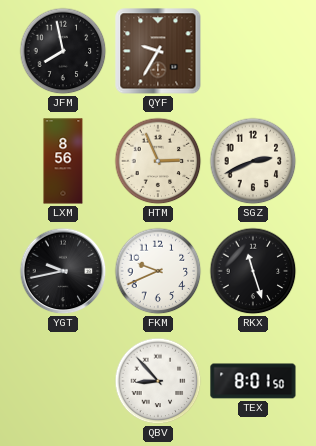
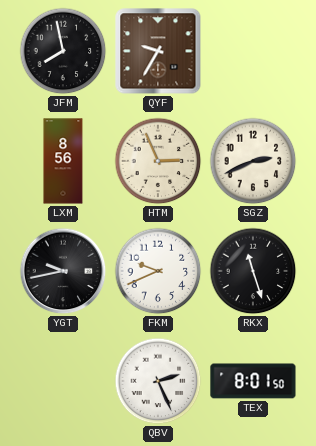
QBV: 8:53 -> 2:26
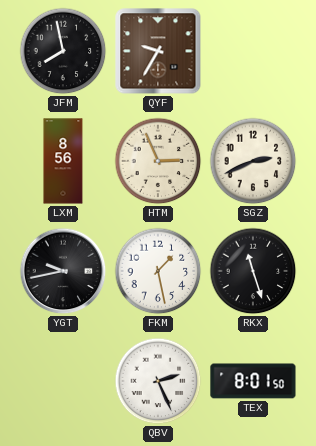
FKM: 9:41 -> 1:28
